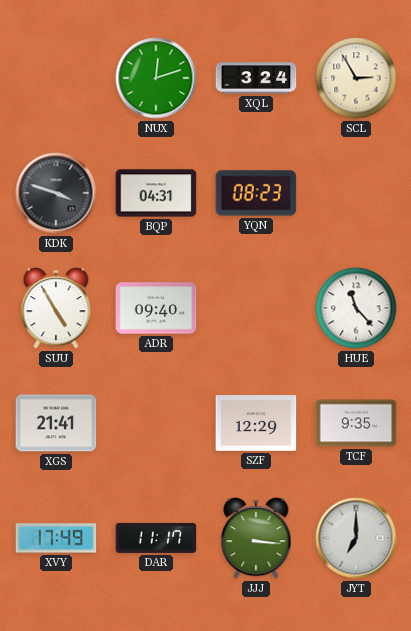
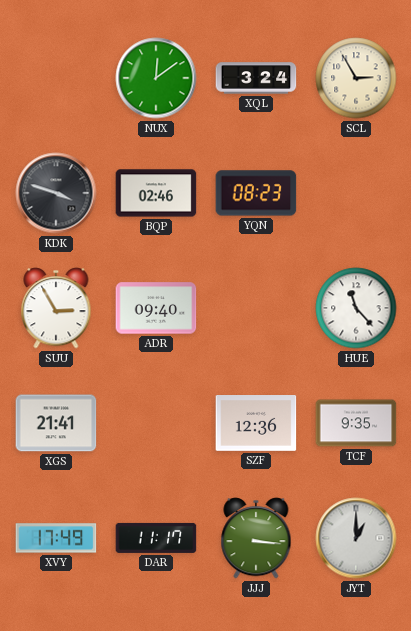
NUX: 12:12 -> 12:09
BQP: 04:31 -> 02:46
SUU: 4:55 -> 2:55
SZF: 12:29 -> 12:36
JYT: 7:00 -> 1:00
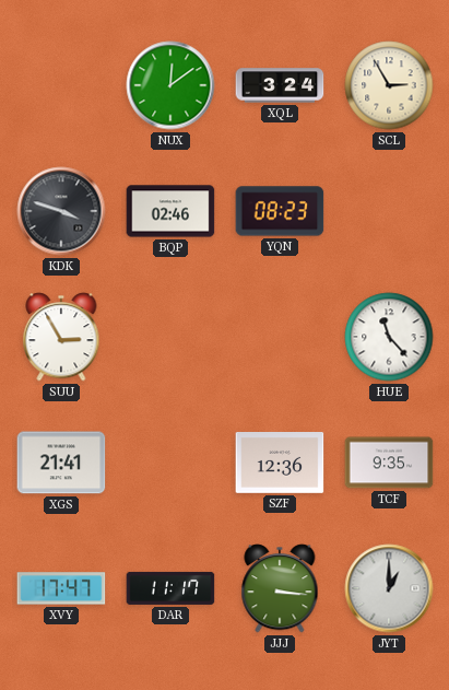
ADR: 09:40 -> none
XVY: 17:49 -> 17:47
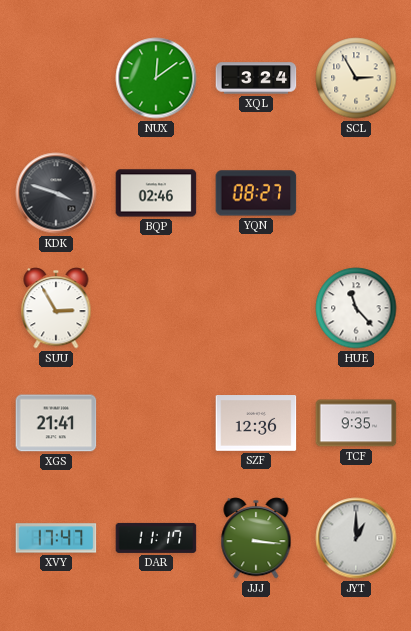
YQN: 08:23 -> 08:27
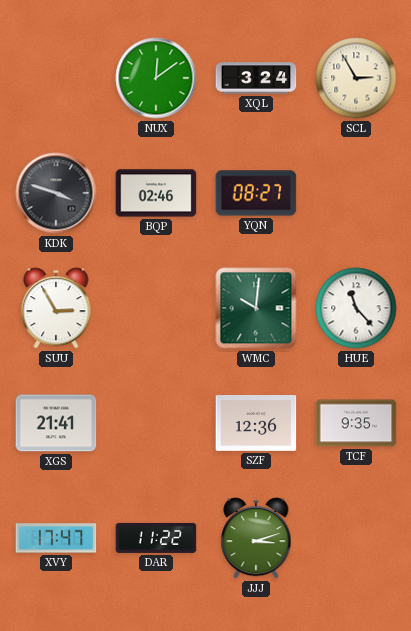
WMC: none -> 10:01
DAR: 11:17 -> 11:22
JJJ: 3:16 -> 3:12
JYT: 1:00 -> none
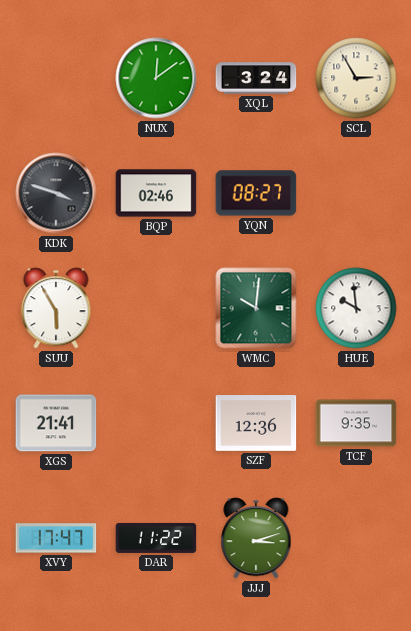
SUU: 2:55 -> 5:55
HUE: 11:23 -> 9:59
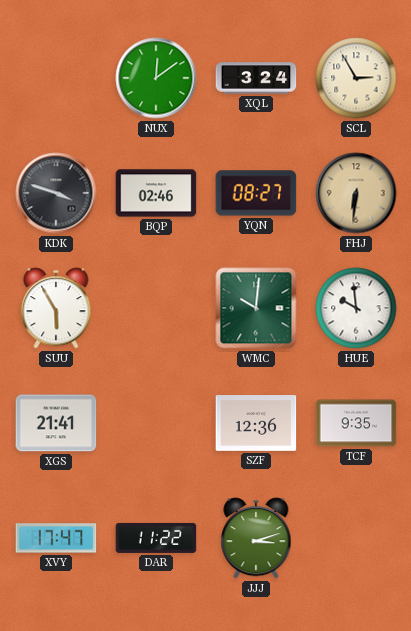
FHJ: none -> 6:31
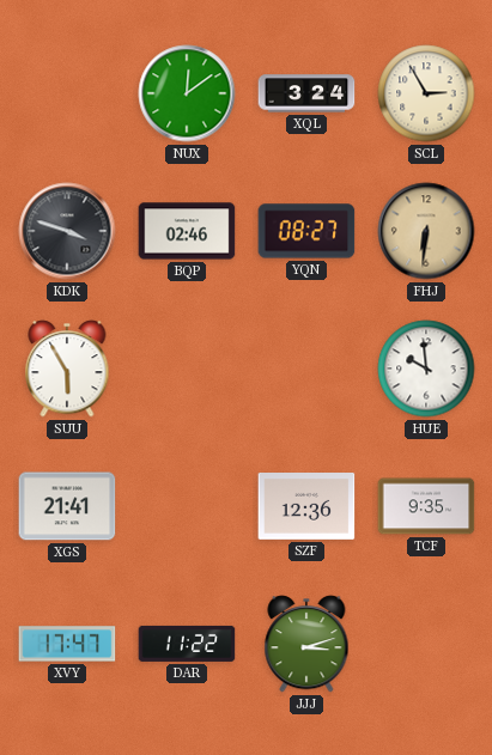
WMC: 10:01 -> none
